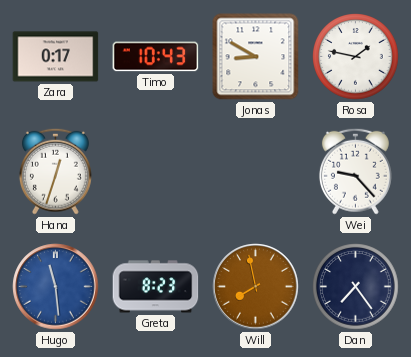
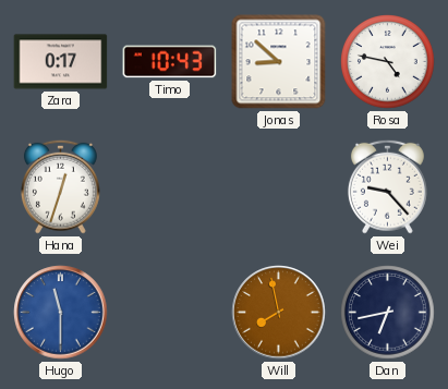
Jonas: 8:50 -> 8:52
Rosa: 1:47 -> 4:47
Hugo: 11:29 -> 11:30
Greta: 8:23 -> none
Dan: 7:24 -> 6:43
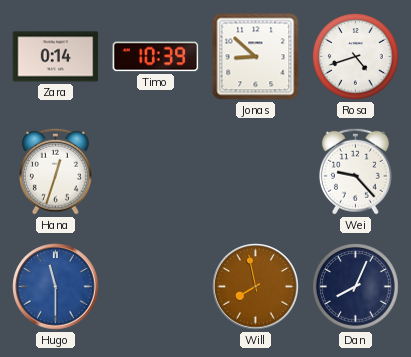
Zara: 0:17 -> 0:14
Timo: 10:43 -> 10:39
Rosa: 4:47 -> 4:42
Dan: 6:43 -> 8:04
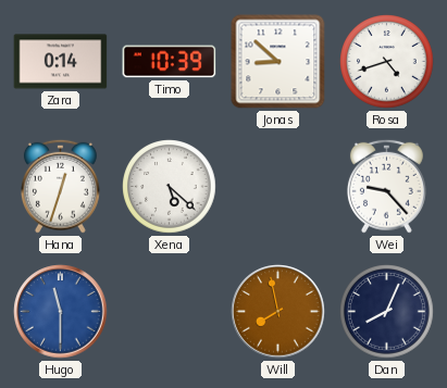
Xena: none -> 5:22
